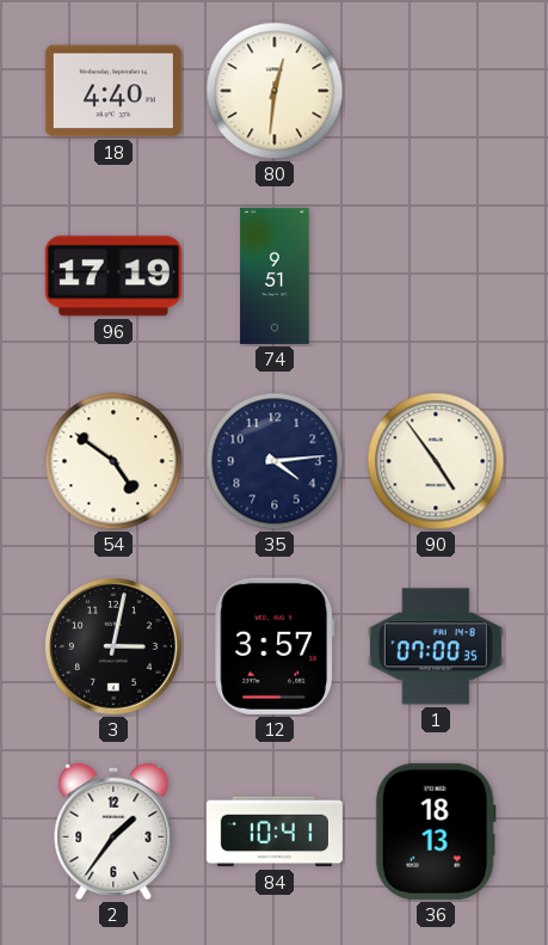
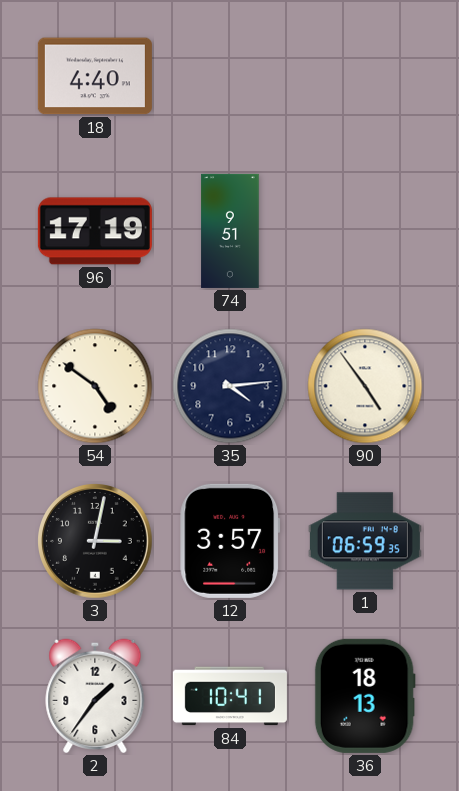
80: 12:31 -> none
1: 07:00 -> 06:59
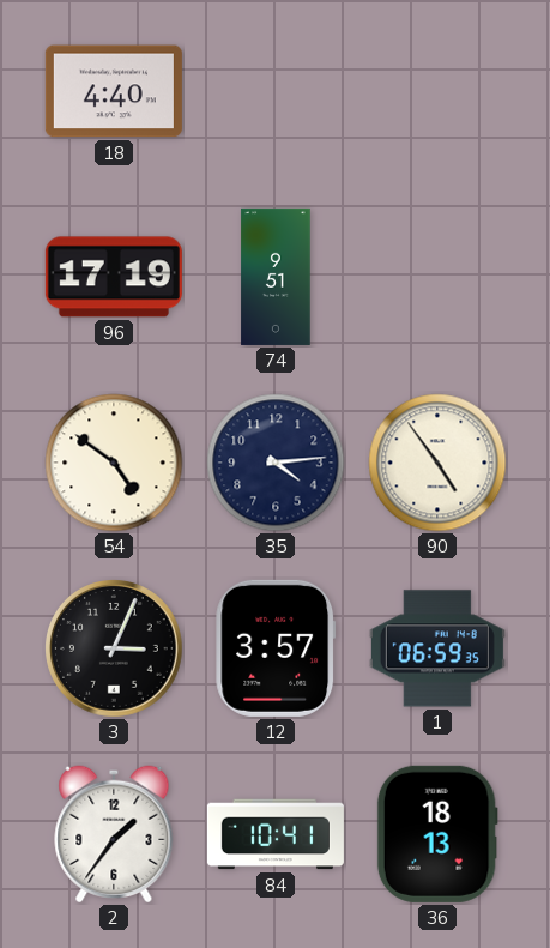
3: 3:02 -> 3:04
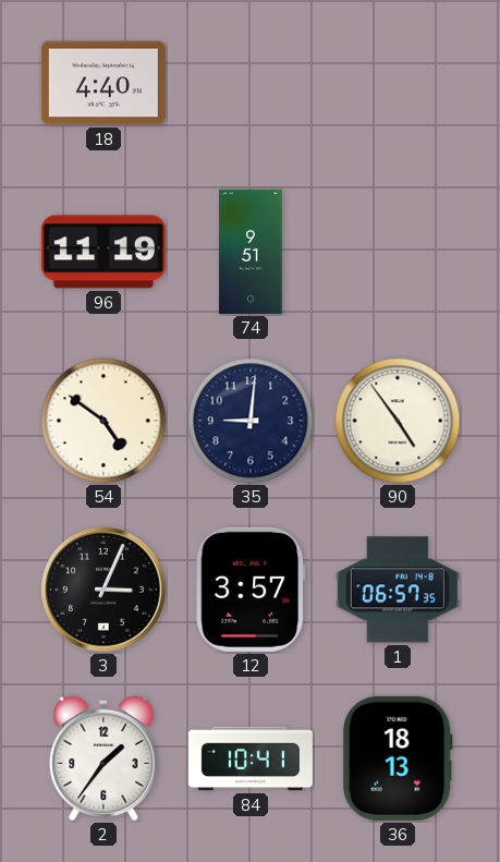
96: 17:19 -> 11:19
35: 4:14 -> 9:01
1: 06:59 -> 06:57
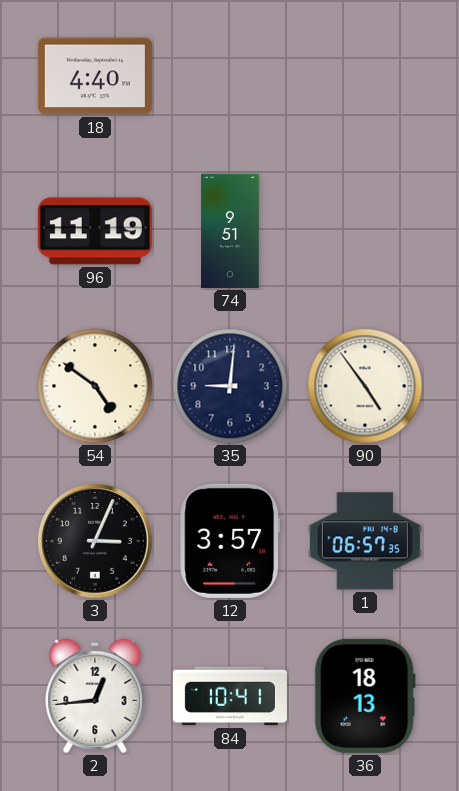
2: 1:36 -> 12:44
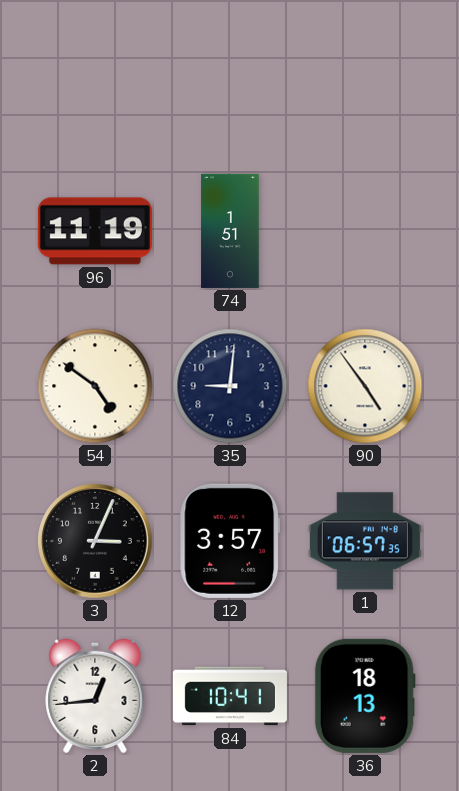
18: 4:40 -> none
74: 9:51 -> 1:51
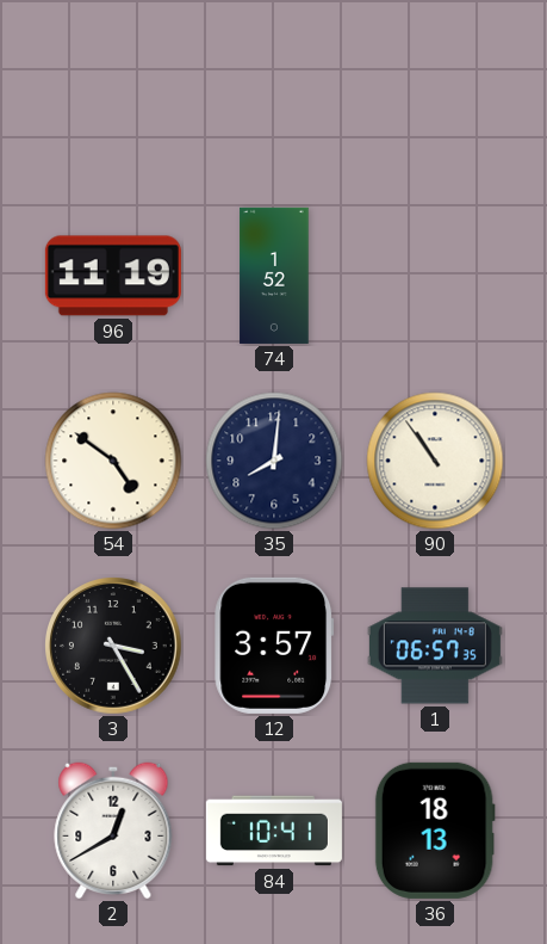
74: 1:51 -> 1:52
35: 9:01 -> 8:01
90: 4:54 -> 10:54
3: 3:04 -> 3:25
2: 12:44 -> 12:40
